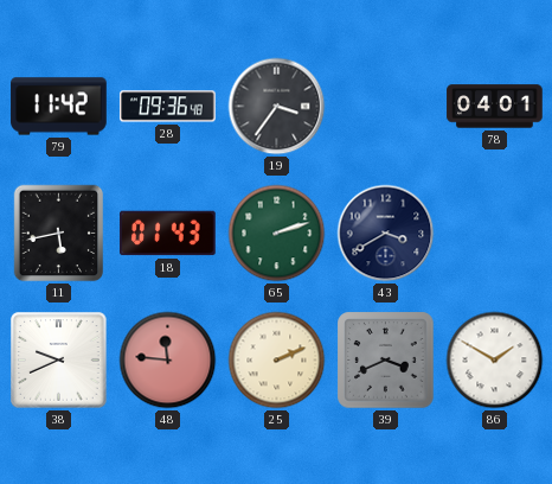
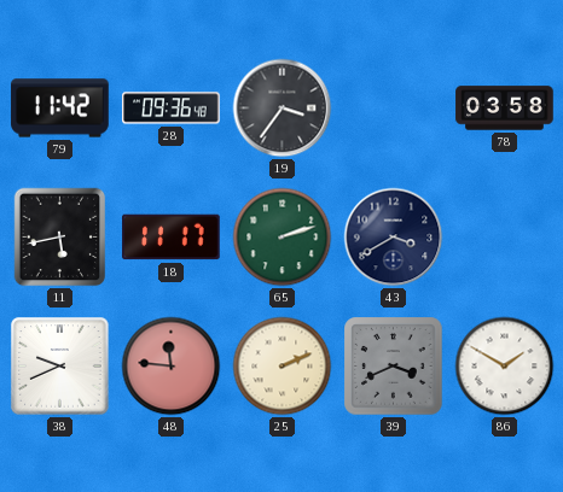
78: 04:01 -> 03:58
18: 01:43 -> 11:17
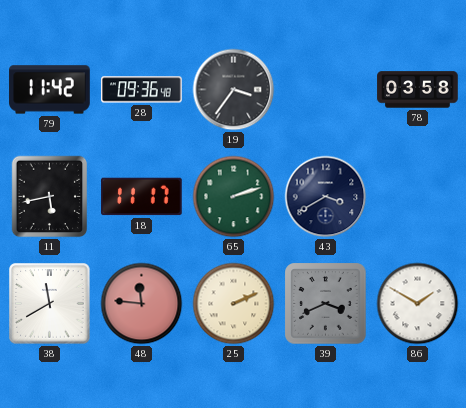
38: 9:41 -> 11:40
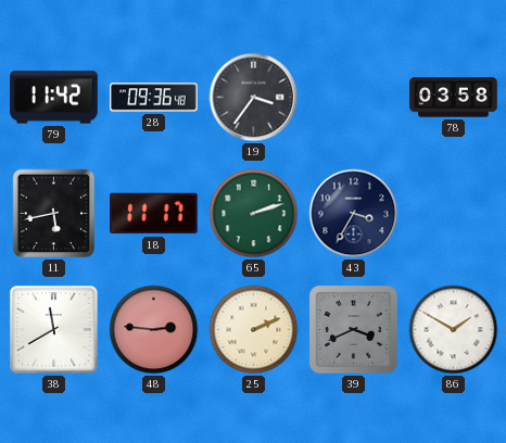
43: 3:40 -> 3:35
48: 11:46 -> 2:46
